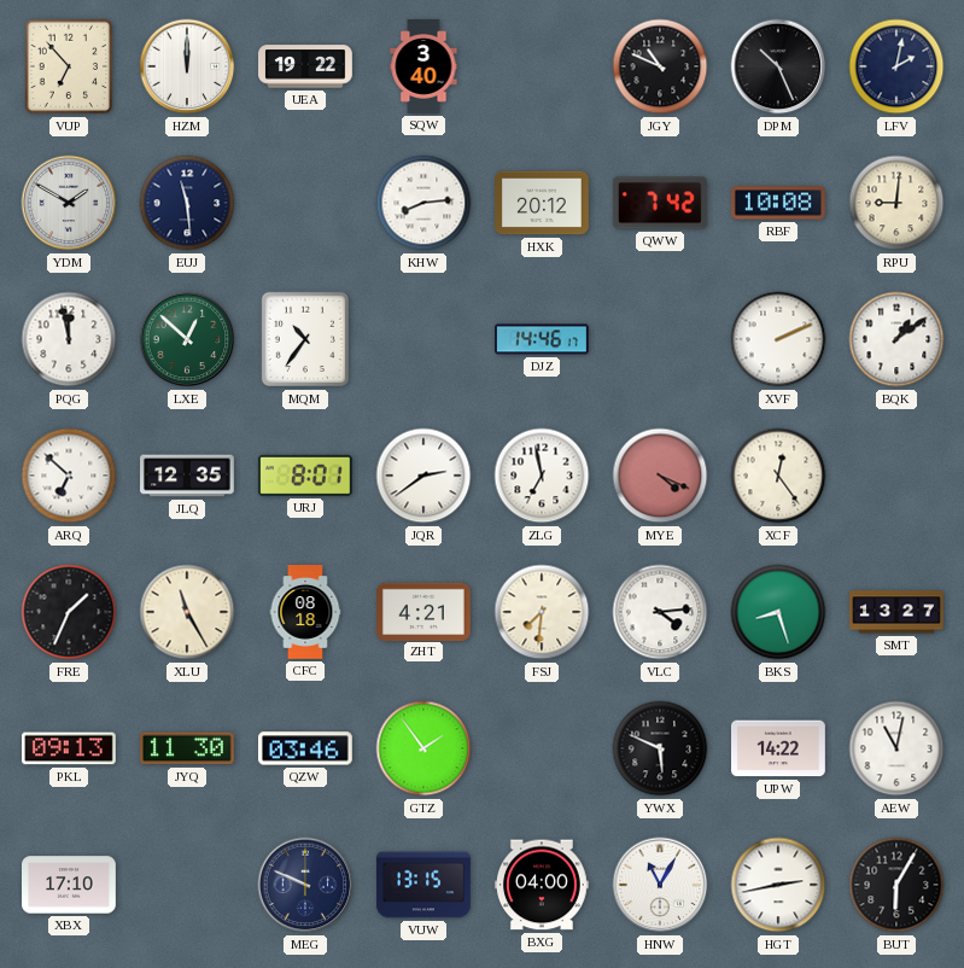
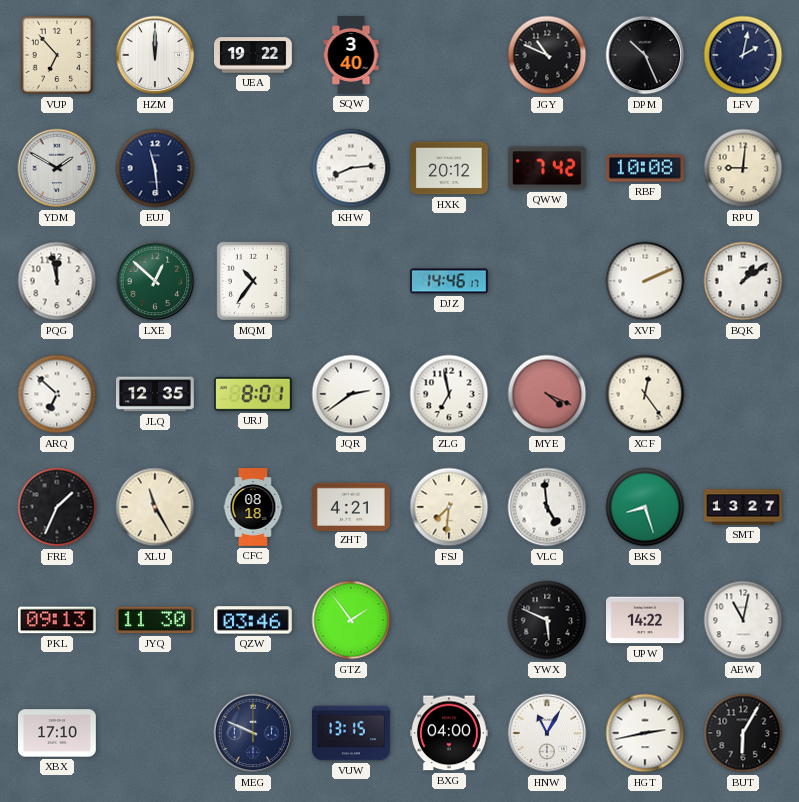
VLC: 4:14 -> 4:59
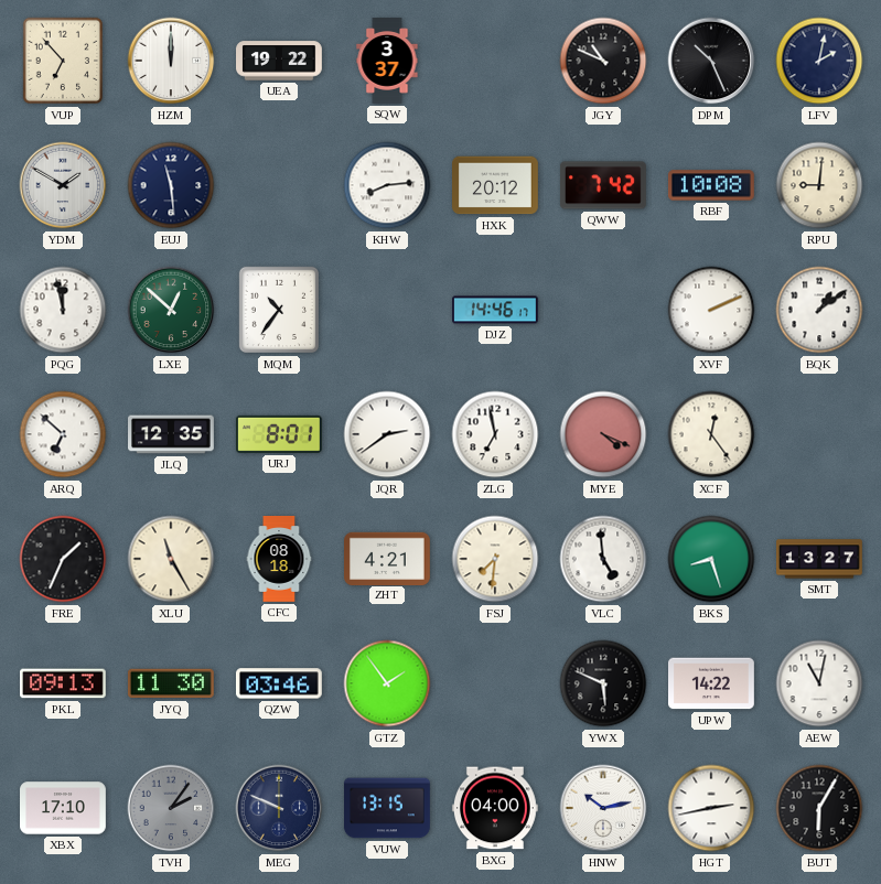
SQW: 3:40 -> 3:37
TVH: none -> 2:06
HNW: 11:05 -> 10:13
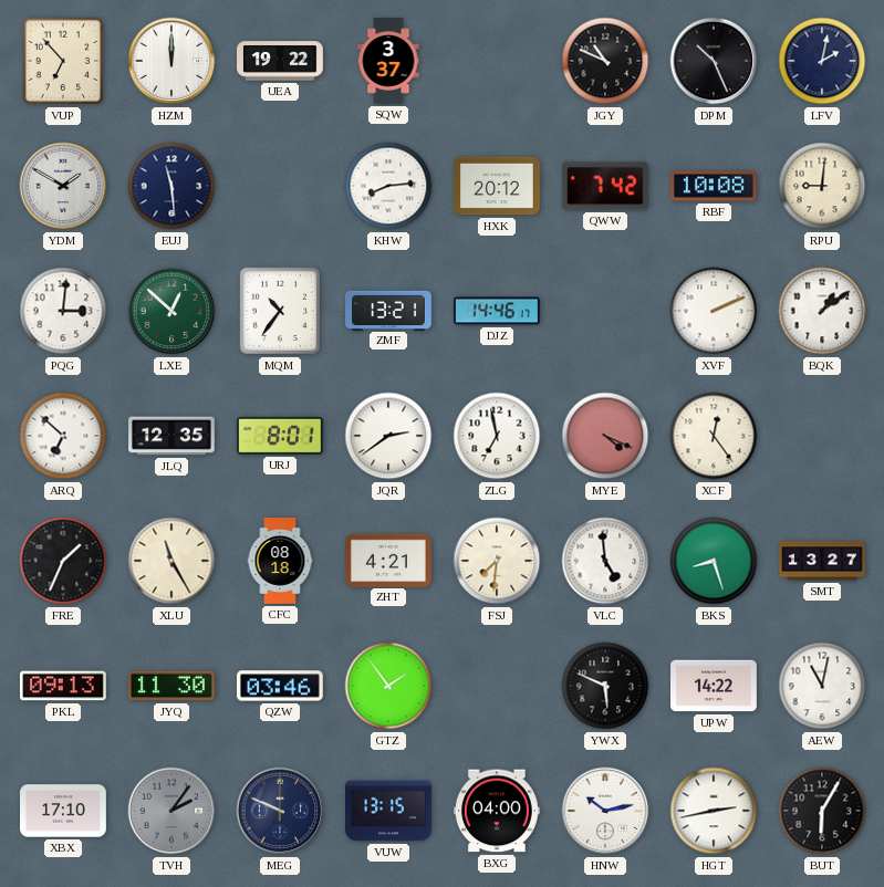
PQG: 11:58 -> 3:01
ZMF: none -> 13:21
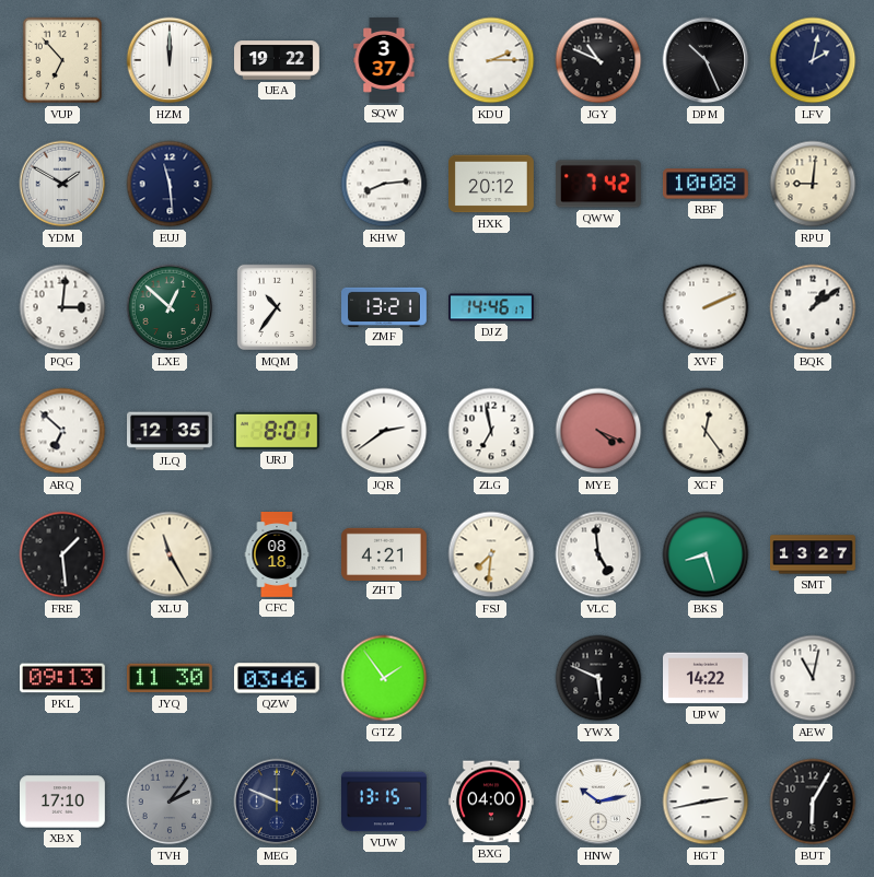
KDU: none -> 2:15
FRE: 1:34 -> 1:29
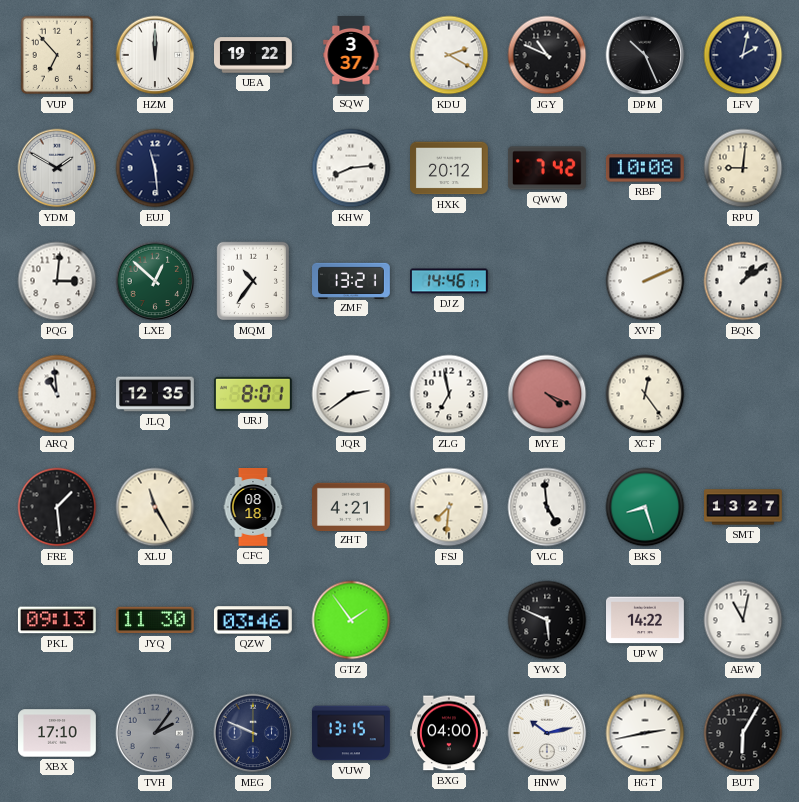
KDU: 2:15 -> 2:20
ARQ: 6:52 -> 10:59
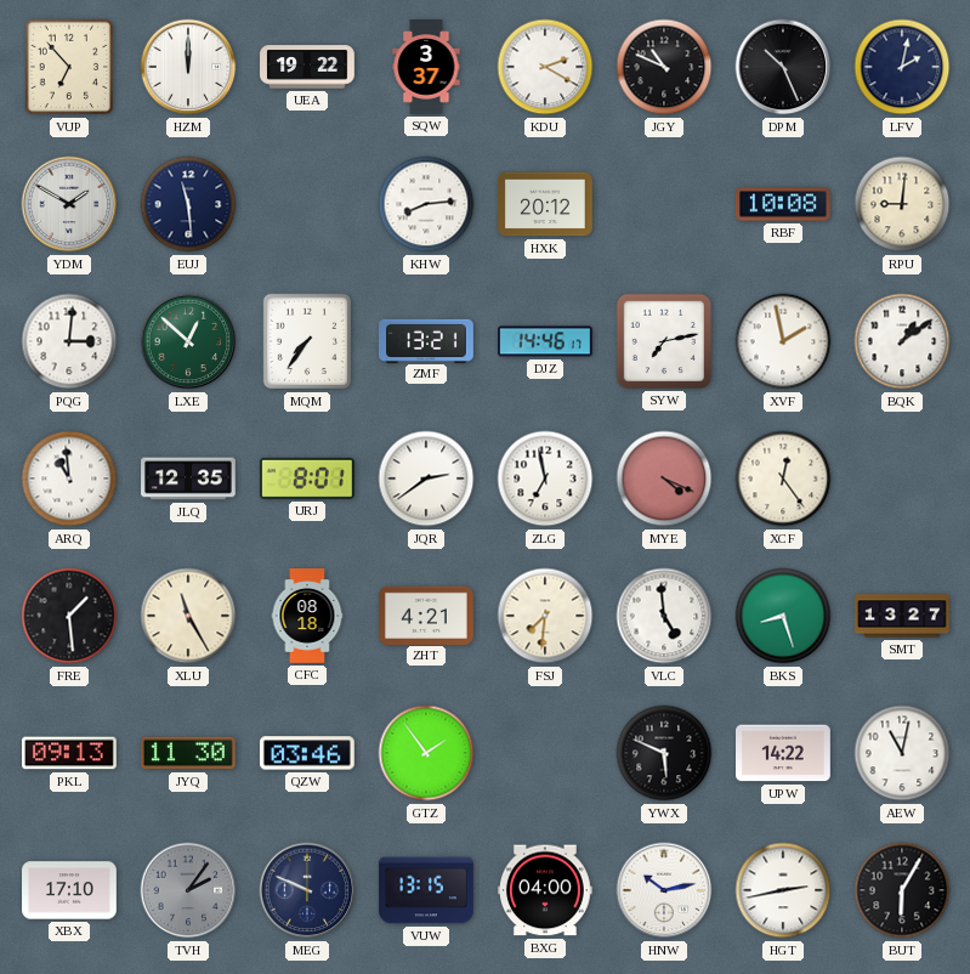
QWW: 7:42 -> none
MQM: 10:36 -> 7:36
SYW: none -> 7:13
XVF: 2:11 -> 1:58
